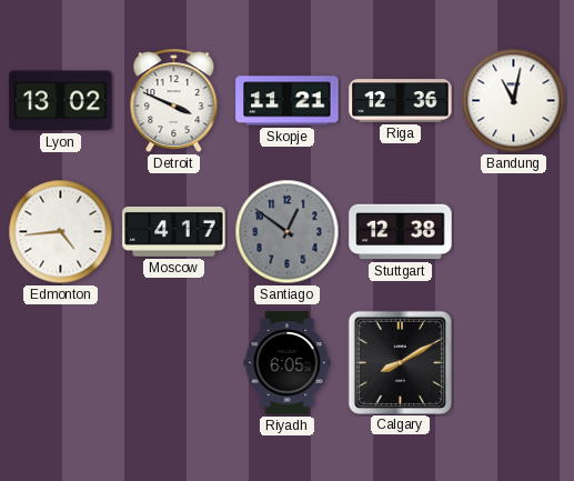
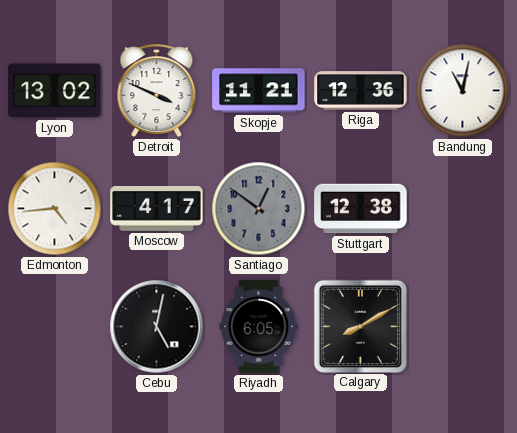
Cebu: none -> 5:02
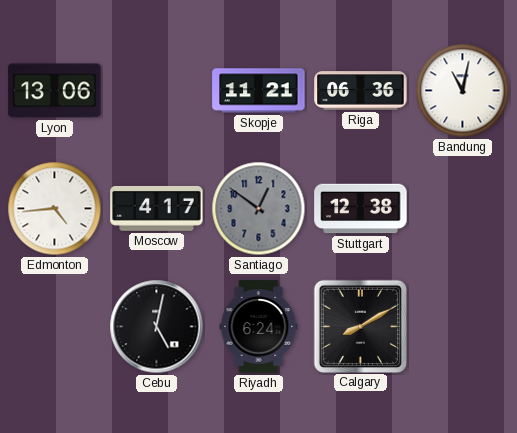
Lyon: 13:02 -> 13:06
Detroit: 3:49 -> none
Riga: 12:36 -> 06:36
Riyadh: 6:05 -> 6:24
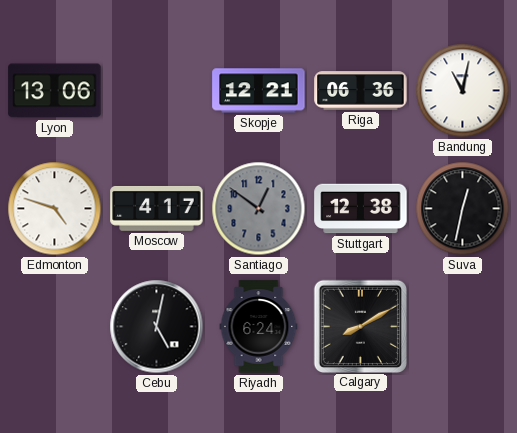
Skopje: 11:21 -> 12:21
Edmonton: 4:44 -> 4:48
Suva: none -> 12:32
